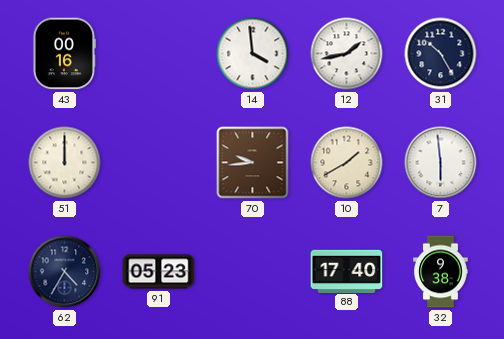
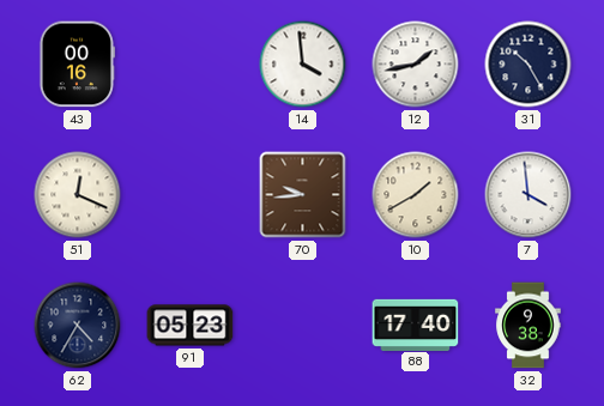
51: 12:00 -> 12:19
7: 5:59 -> 3:59
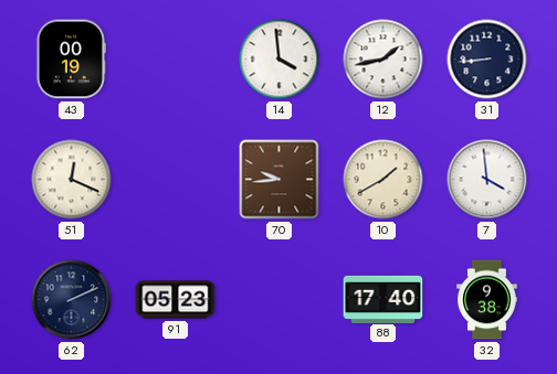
43: 00:16 -> 00:19
31: 10:25 -> 8:44
62: 4:35 -> 2:11
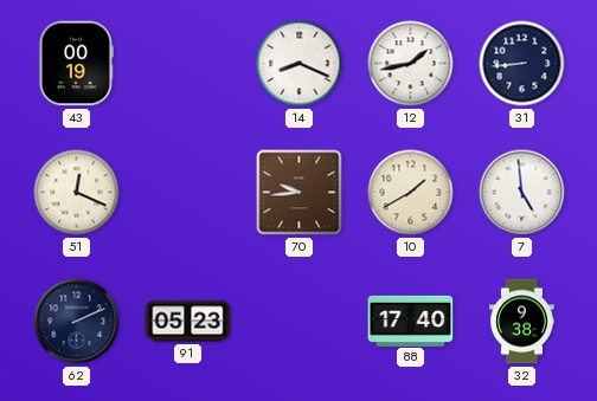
14: 3:59 -> 8:19
7: 3:59 -> 4:59
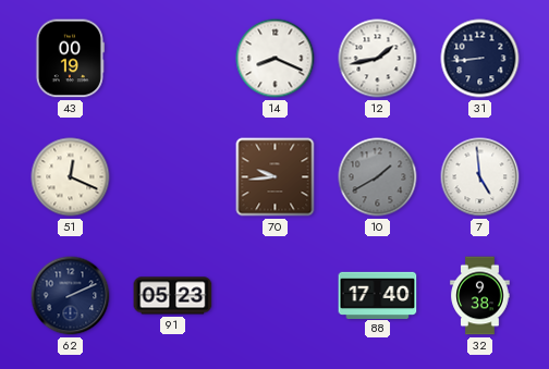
10 dial: cream -> grey
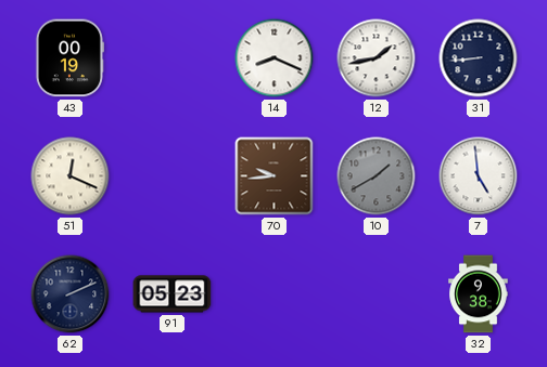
88: 17:40 -> none
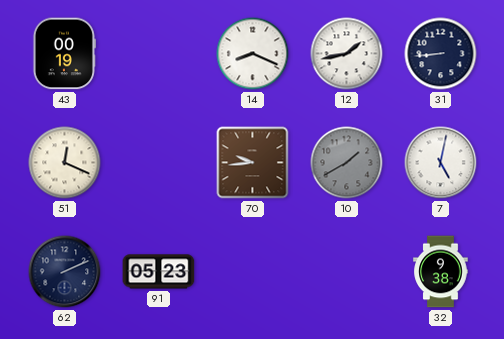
7: 4:59 -> 5:02
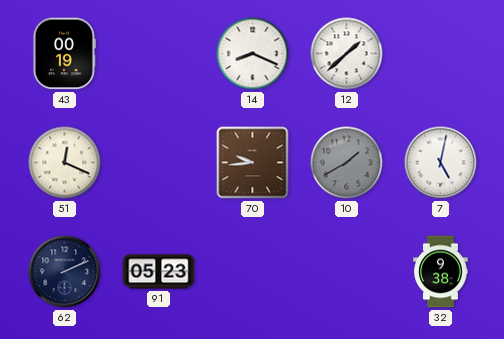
12: 1:43 -> 1:38
31: 8:44 -> none
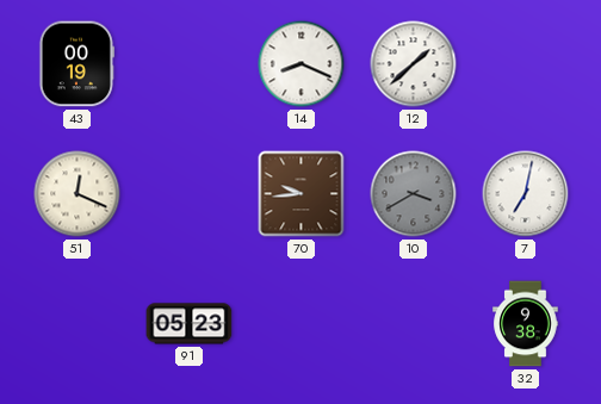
10: 1:40 -> 3:40
7: 5:02 -> 7:02
62: 2:11 -> none
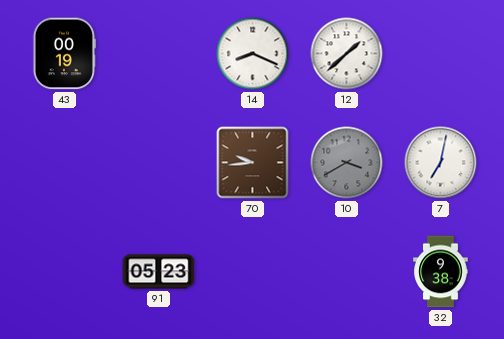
51: 12:19 -> none
